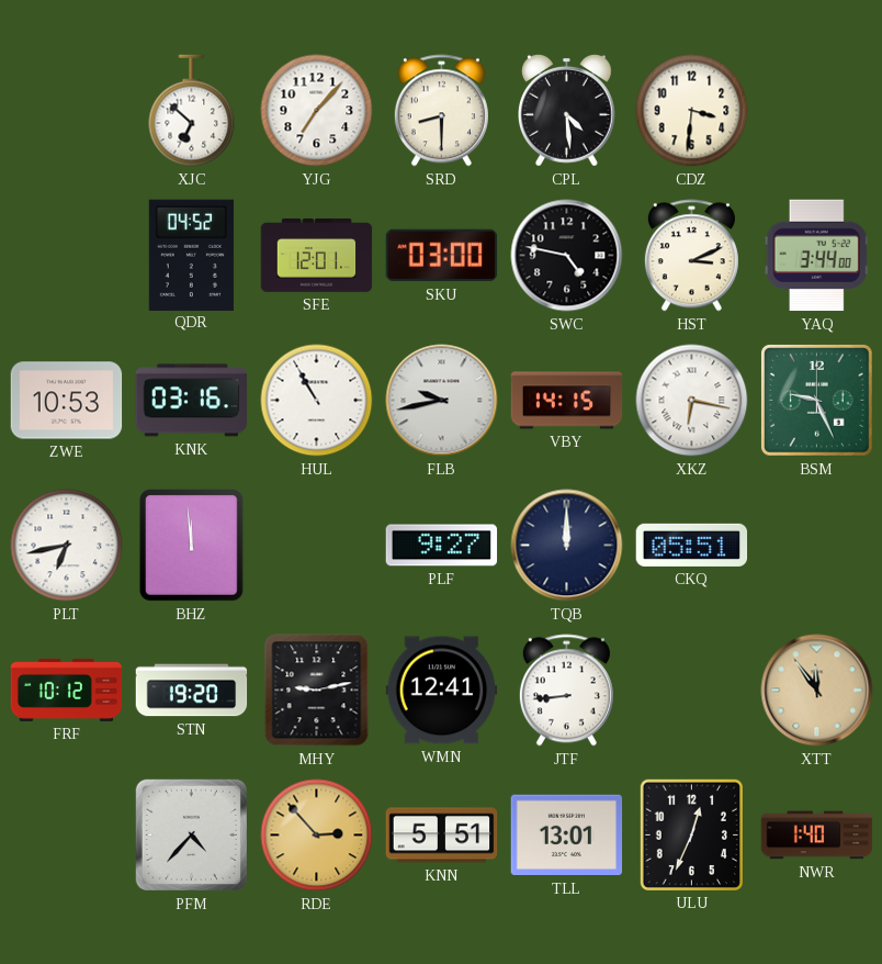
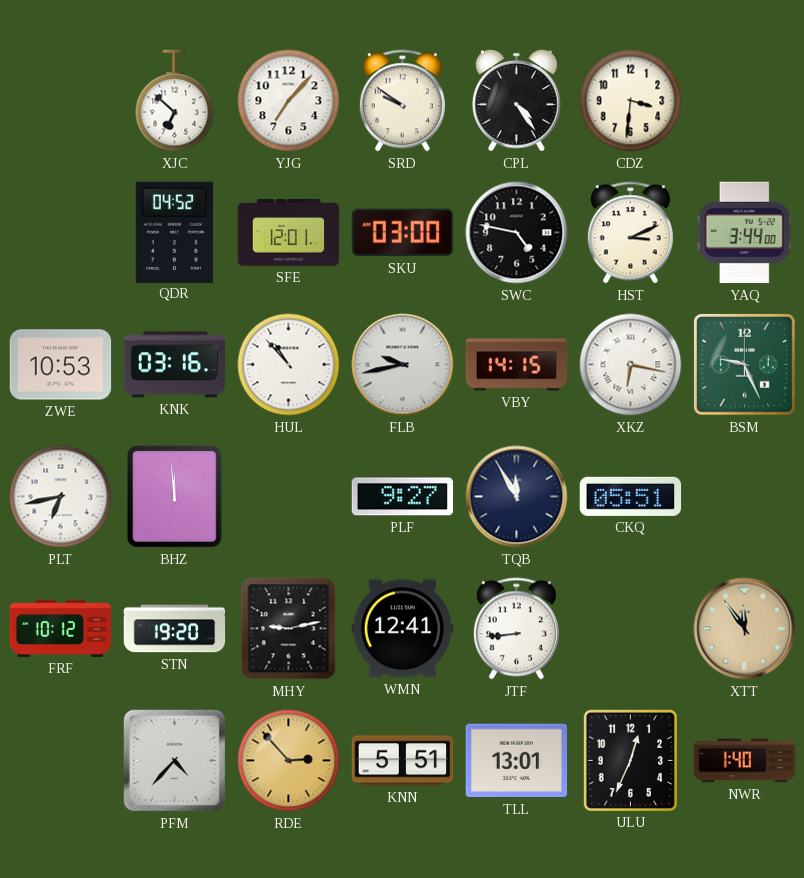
SRD: 8:30 -> 9:51
CPL: 4:29 -> 4:24
HUL: 10:55 -> 10:53
TQB: 12:00 -> 11:55
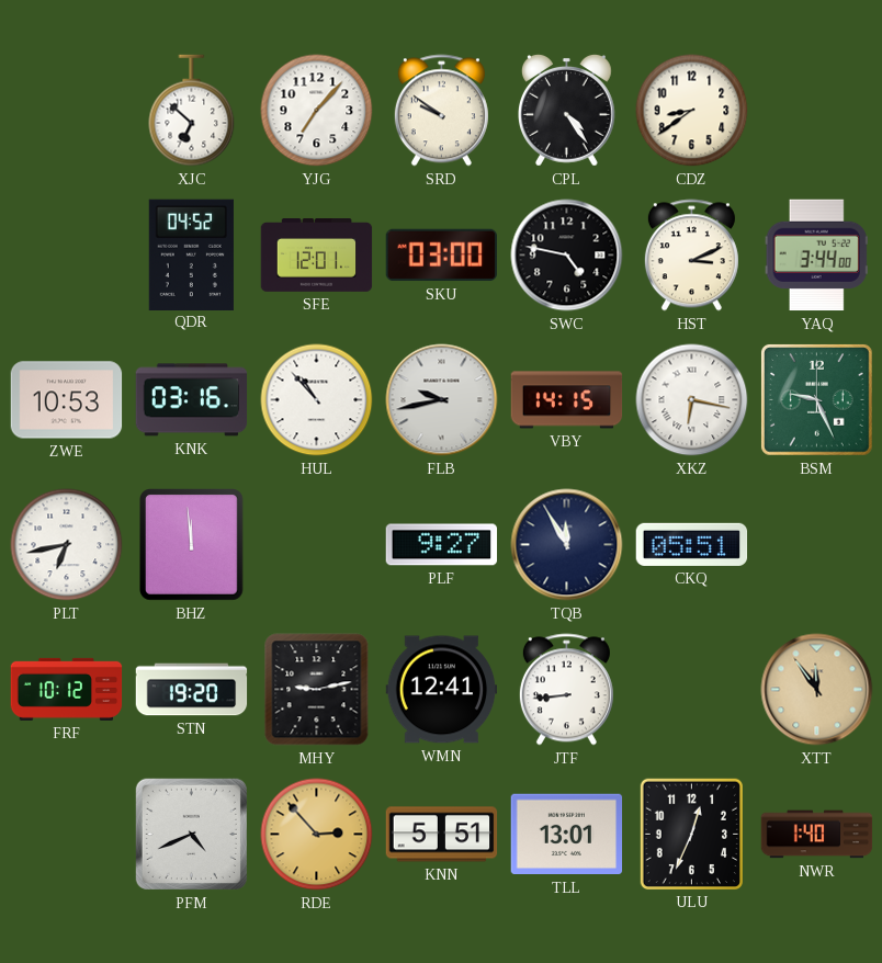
CDZ: 3:31 -> 8:39
PFM: 4:37 -> 4:41
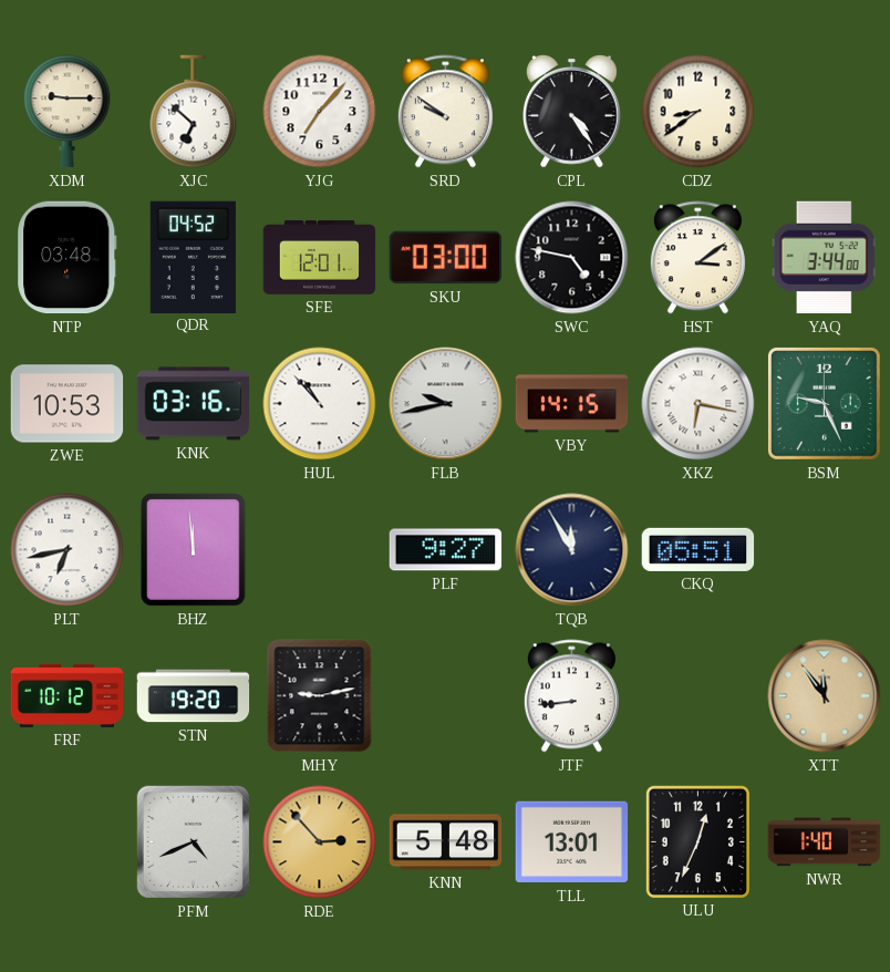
XDM: none -> 9:15
NTP: none -> 03:48
HST: 3:11 -> 3:09
WMN: 12:41 -> none
KNN: 5:51 -> 5:48
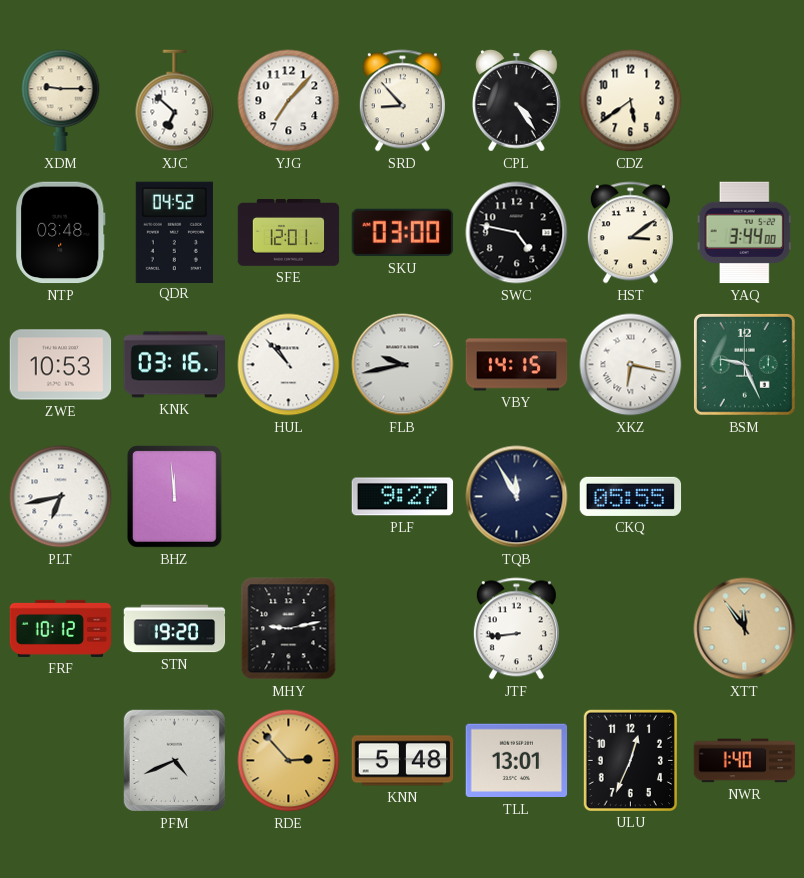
SRD: 9:51 -> 8:53
CDZ: 8:39 -> 5:39
CKQ: 05:51 -> 05:55
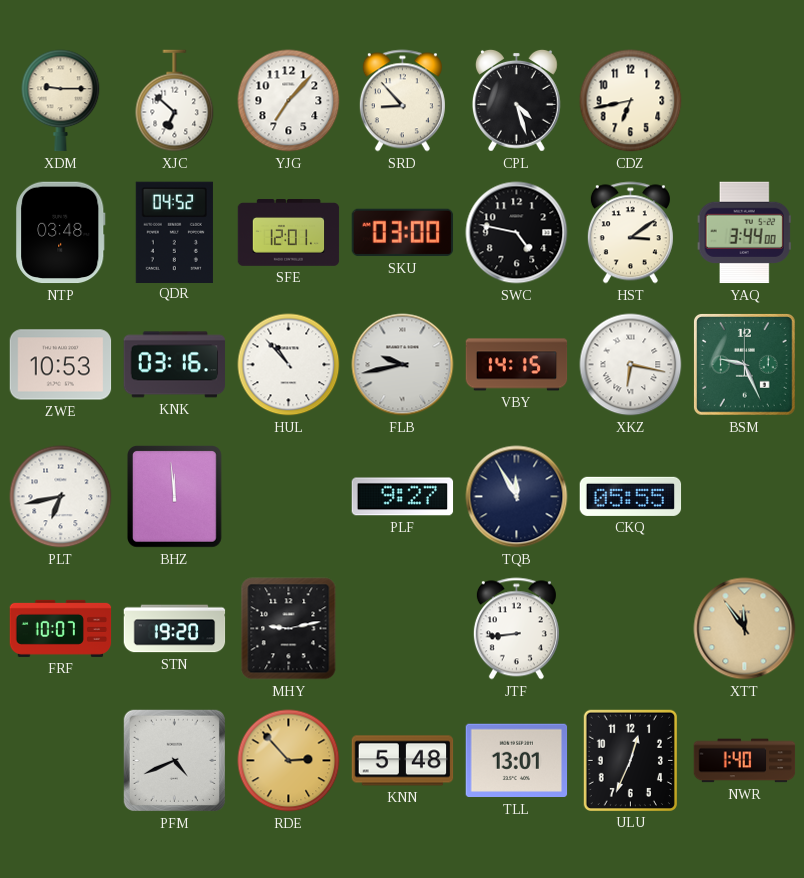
CPL: 4:24 -> 4:27
CDZ: 5:39 -> 6:43
FRF: 10:12 -> 10:07
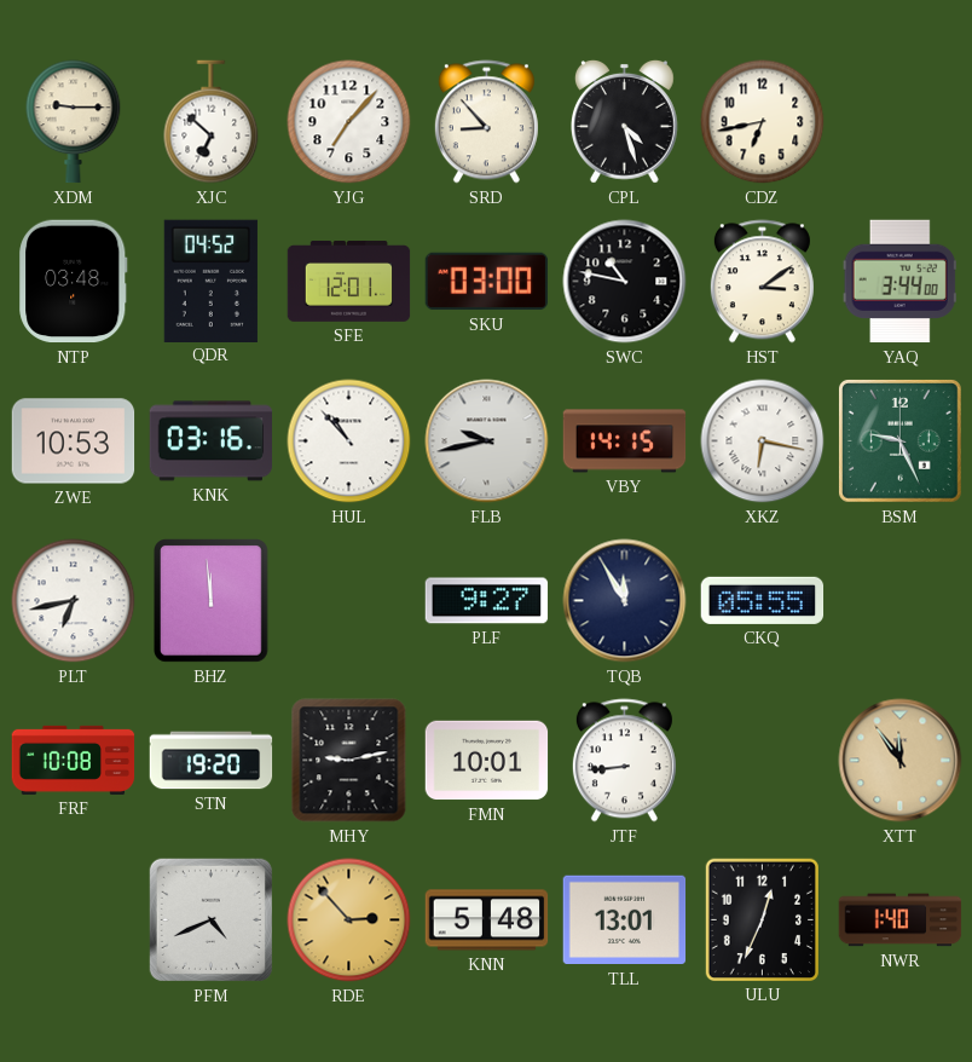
SWC: 4:47 -> 10:47
FRF: 10:07 -> 10:08
FMN: none -> 10:01
